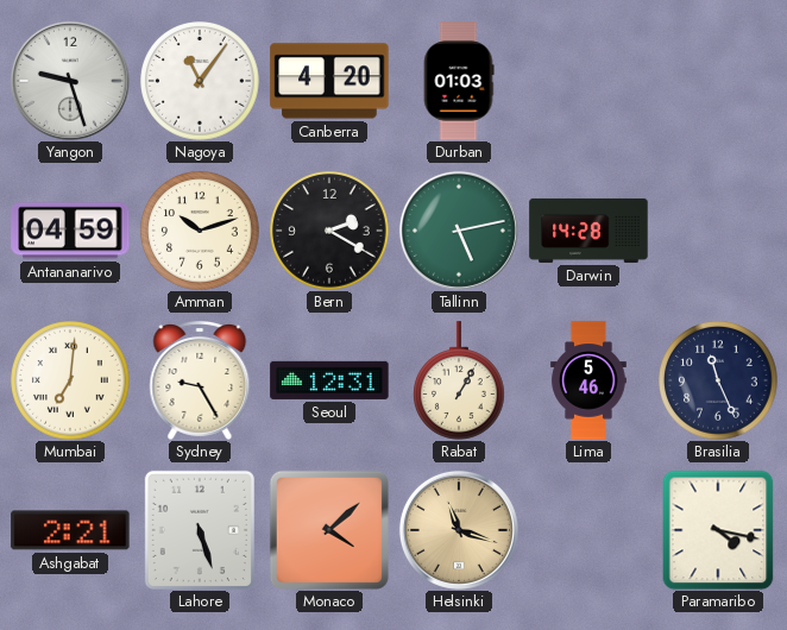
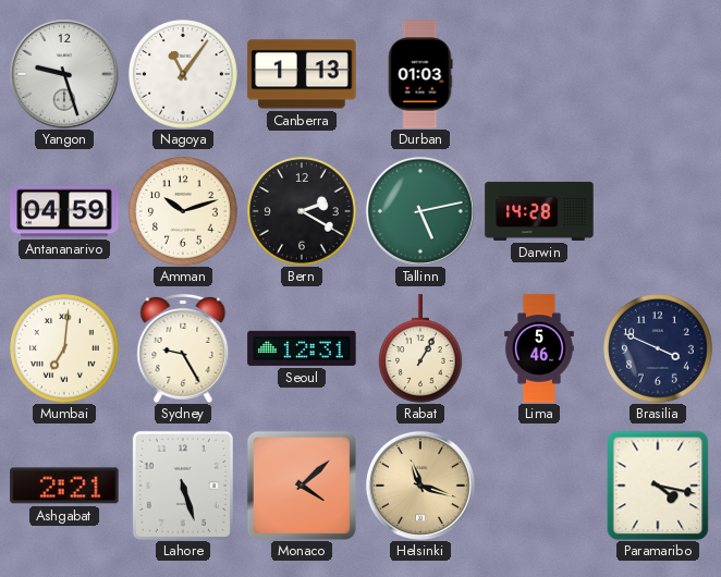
Canberra: 4:20 -> 1:13
Brasilia: 11:26 -> 3:49
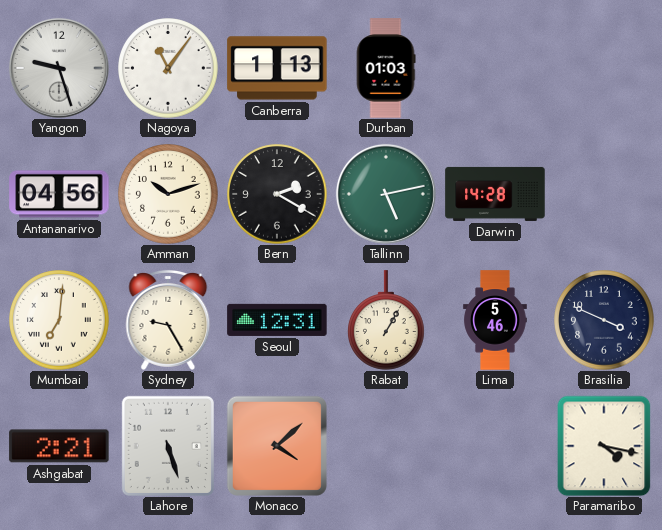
Antananarivo: 04:59 -> 04:56
Helsinki: 11:18 -> none
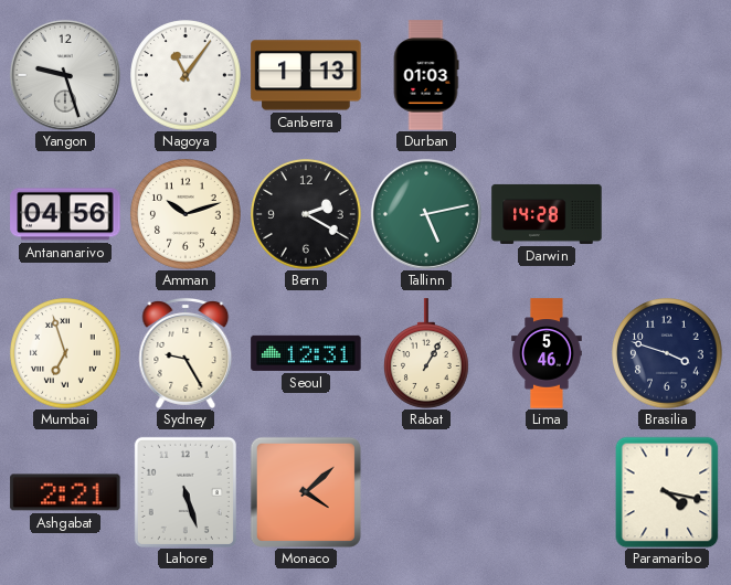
Mumbai: 7:01 -> 6:57
Brasilia: 3:49 -> 3:48
